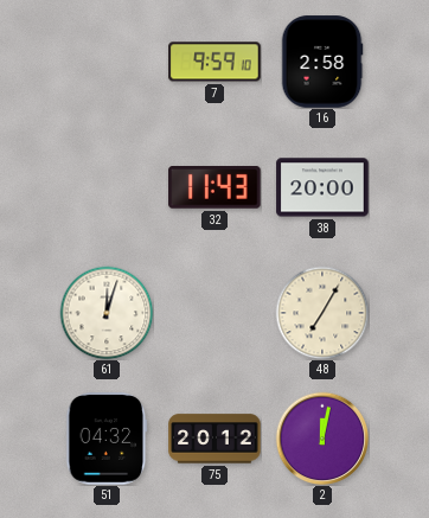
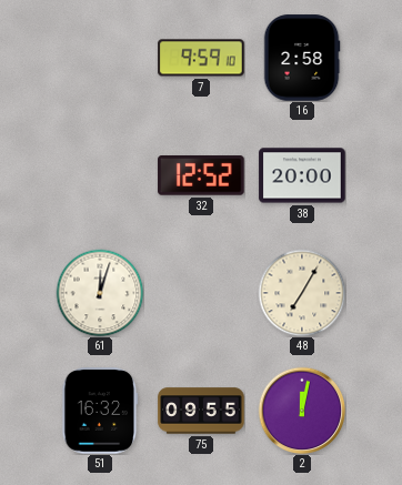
32: 11:43 -> 12:52
51: 04:32 -> 16:32
75: 20:12 -> 09:55
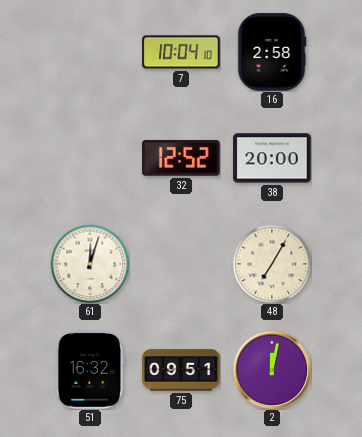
7: 9:59 -> 10:04
75: 09:55 -> 09:51
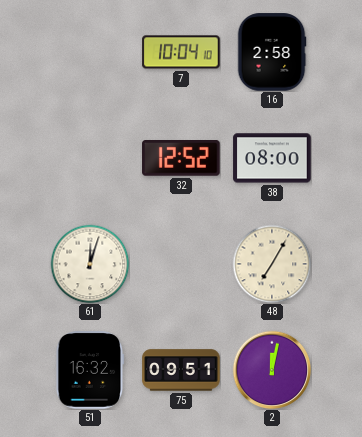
38: 20:00 -> 08:00
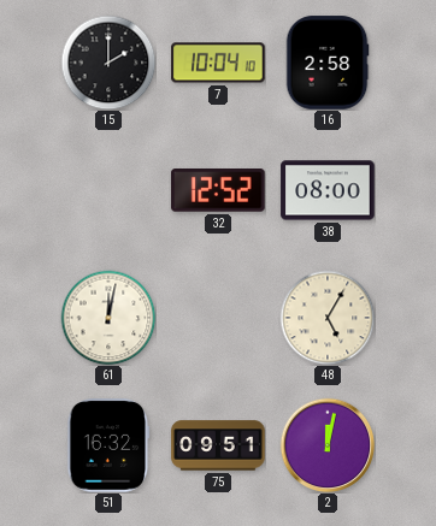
15: none -> 2:00
61: 12:03 -> 12:02
48: 7:05 -> 5:05
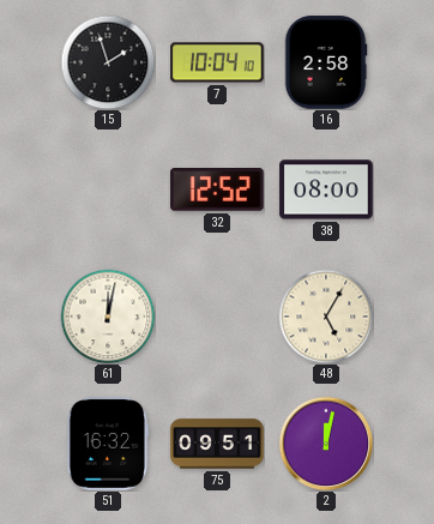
15: 2:00 -> 1:57
